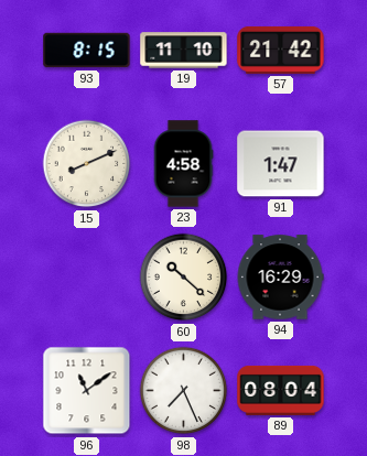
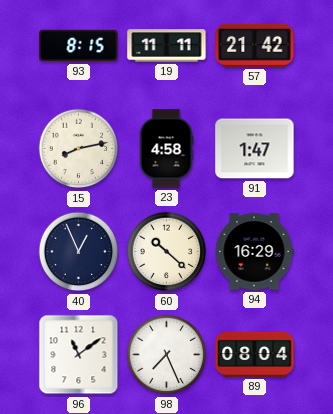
19: 11:10 -> 11:11
15: 8:11 -> 8:13
40: none -> 12:56
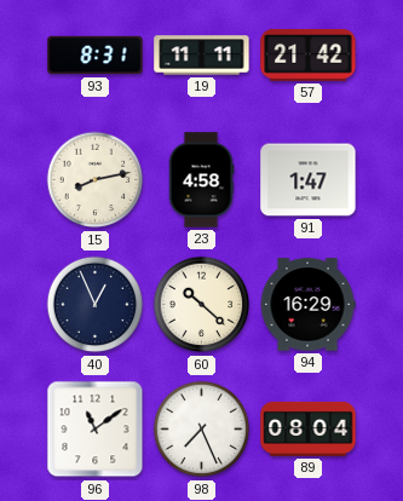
93: 8:15 -> 8:31
